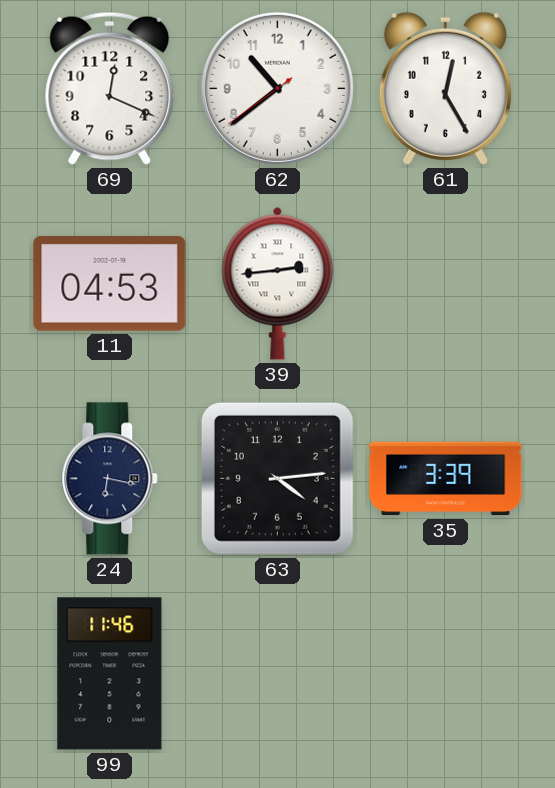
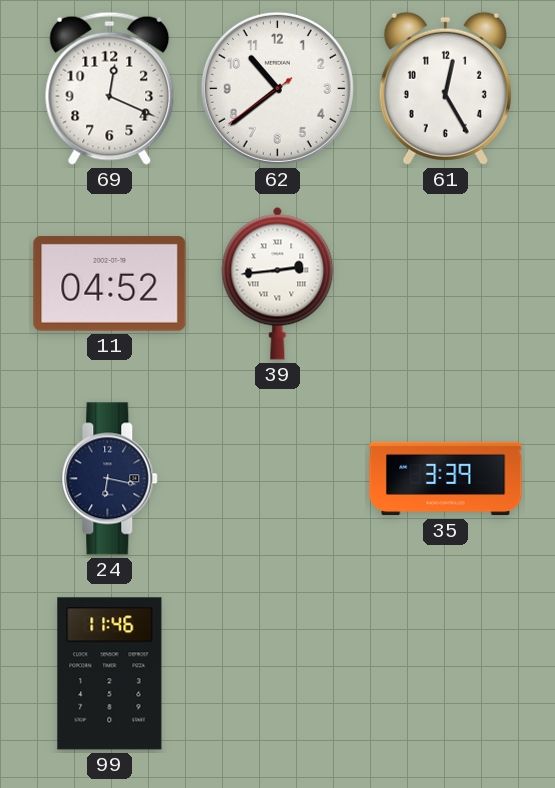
11: 04:53 -> 04:52
63: 4:14 -> none
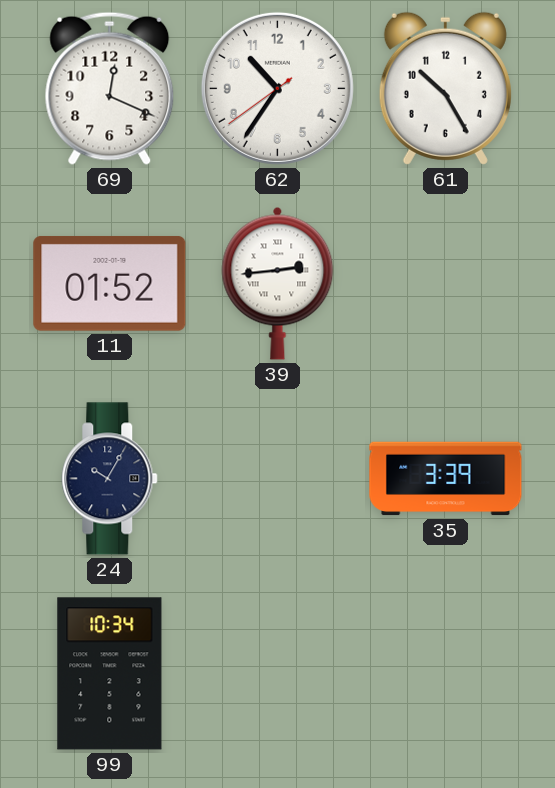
62: 10:38 -> 10:35
61: 12:25 -> 10:25
11: 04:52 -> 01:52
24: 6:17 -> 10:05
99: 11:46 -> 10:34
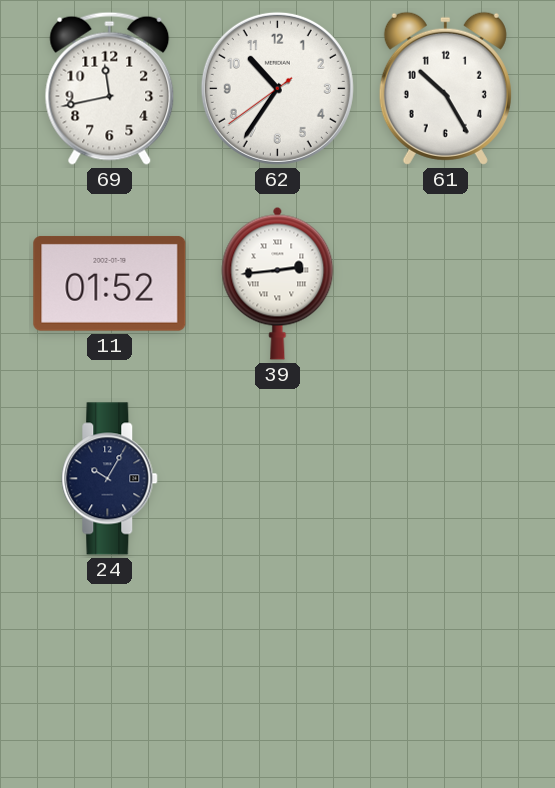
69: 12:19 -> 11:43
35: 3:39 -> none
99: 10:34 -> none
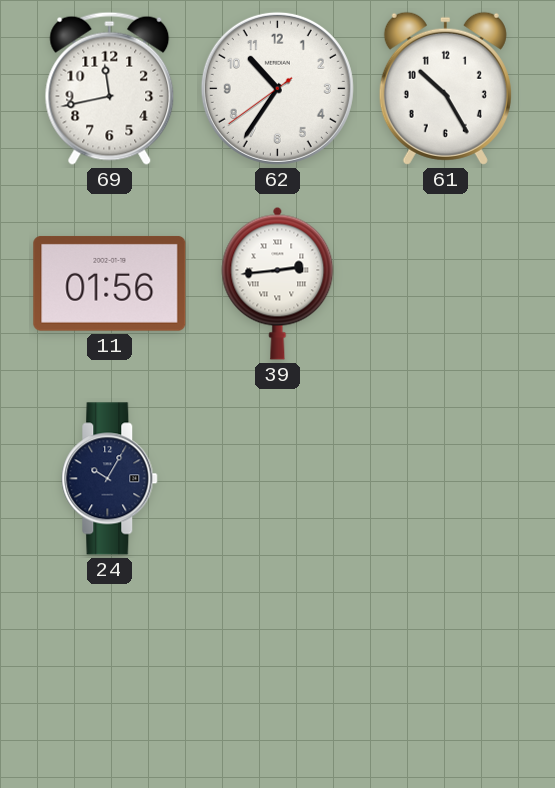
11: 01:52 -> 01:56
